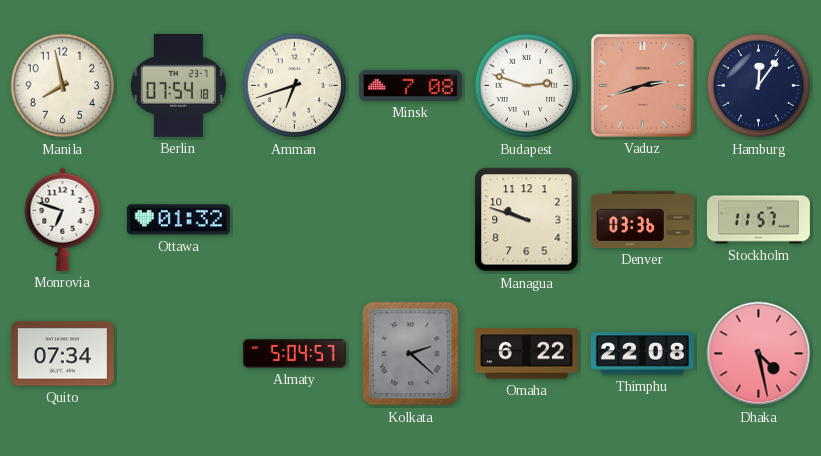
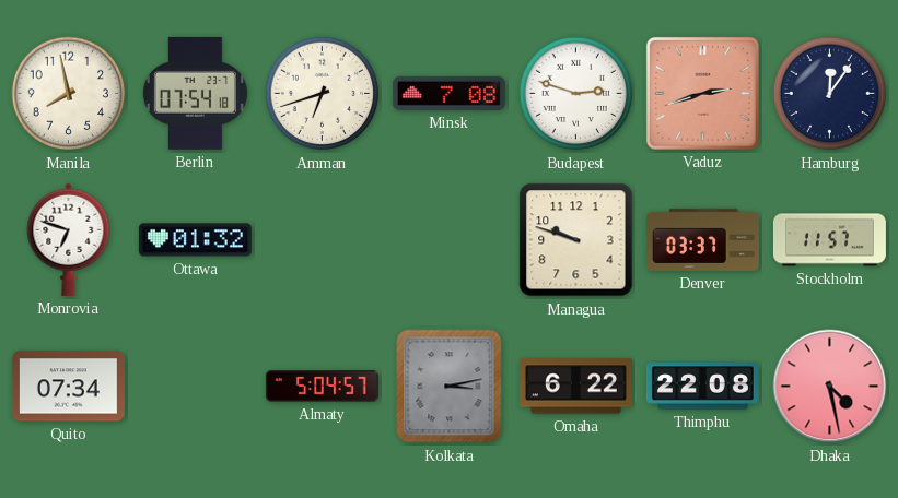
Denver: 03:36 -> 03:37
Kolkata: 2:22 -> 3:13
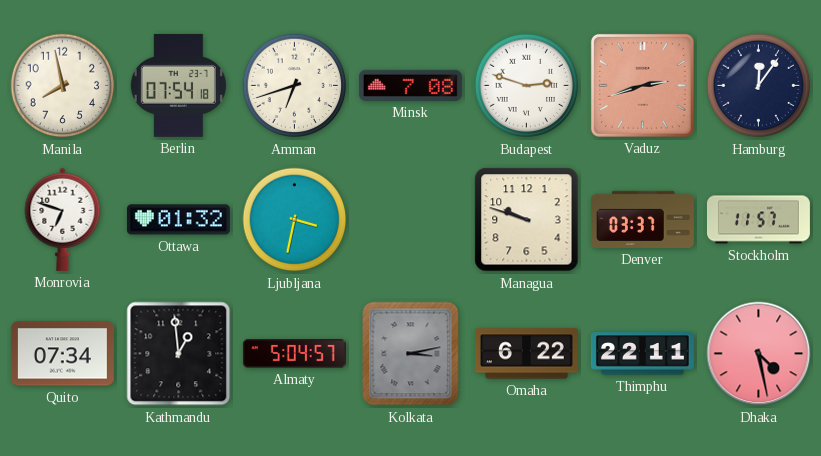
Ljubljana: none -> 3:32
Kathmandu: none -> 12:59
Thimphu: 22:08 -> 22:11
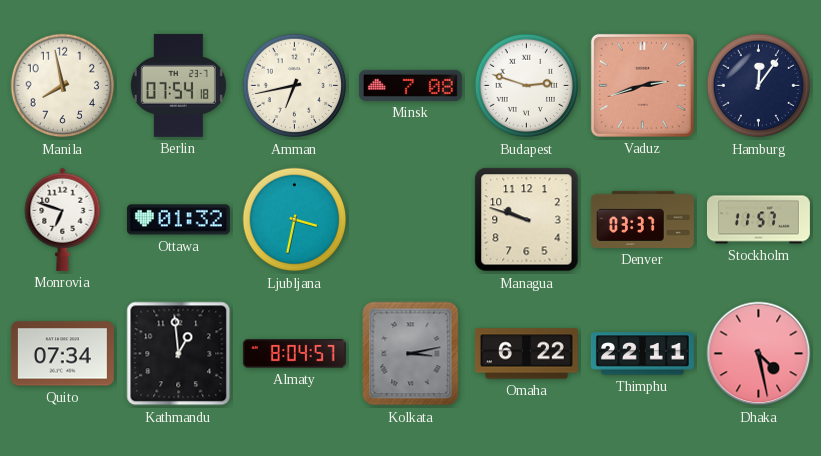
Amman: 6:42 -> 6:43
Almaty: 5:04 -> 8:04
